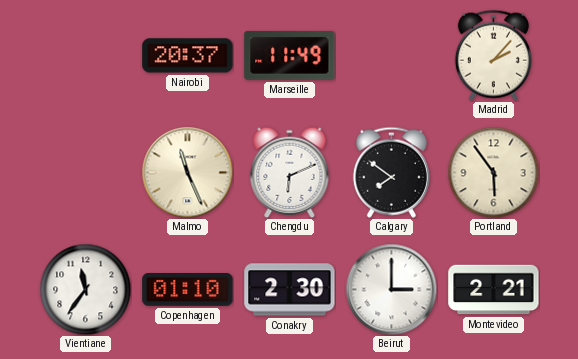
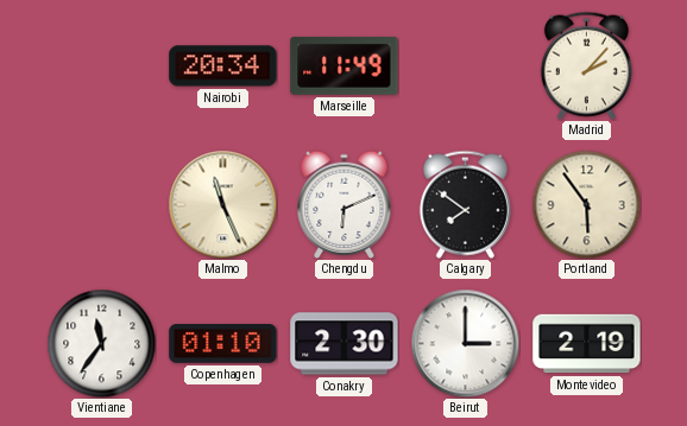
Nairobi: 20:37 -> 20:34
Montevideo: 2:21 -> 2:19
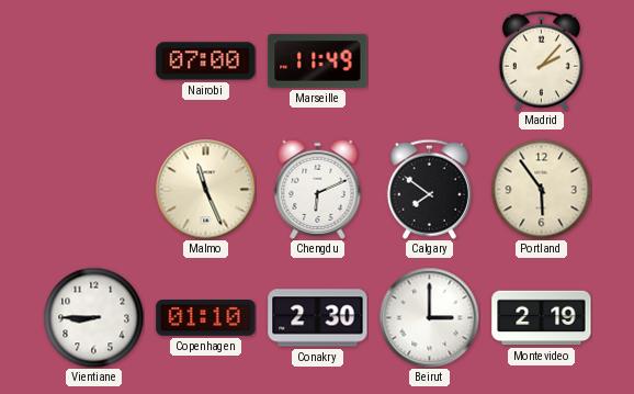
Nairobi: 20:34 -> 07:00
Vientiane: 11:36 -> 8:45
